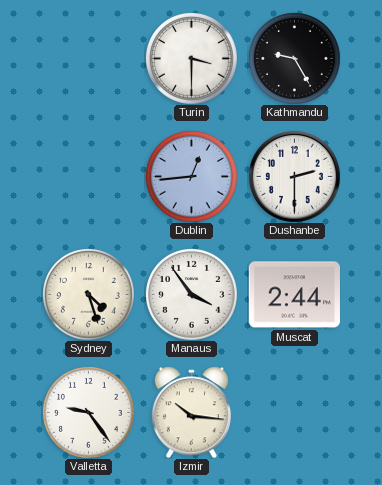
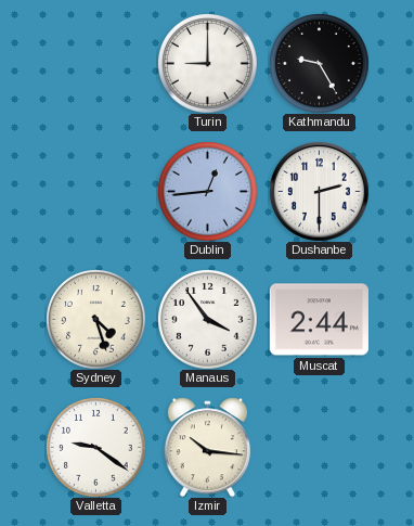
Turin: 3:30 -> 9:00
Valletta: 9:24 -> 9:21
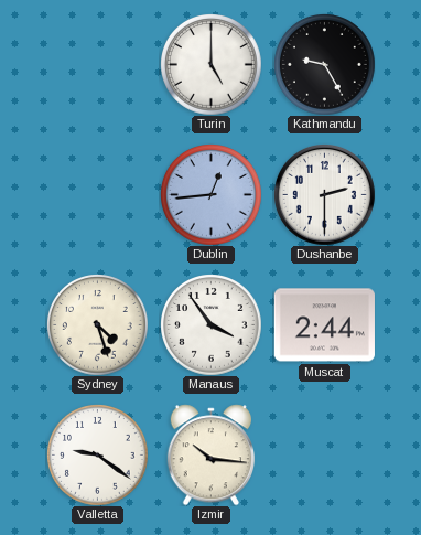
Turin: 9:00 -> 5:00
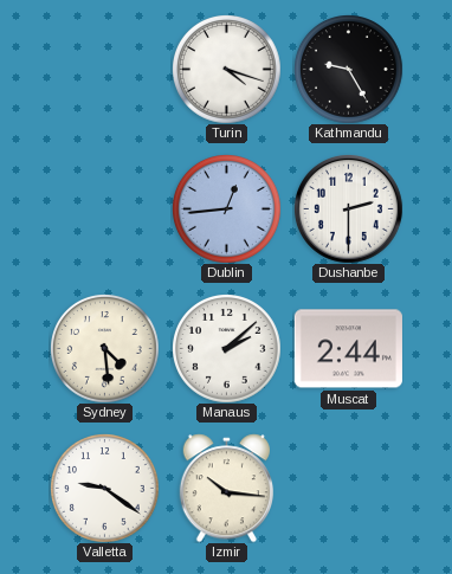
Turin: 5:00 -> 4:18
Sydney: 4:27 -> 4:29
Manaus: 3:54 -> 2:08
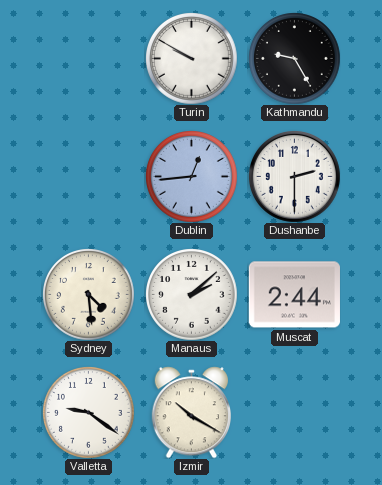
Turin: 4:18 -> 9:50
Izmir: 10:16 -> 10:20
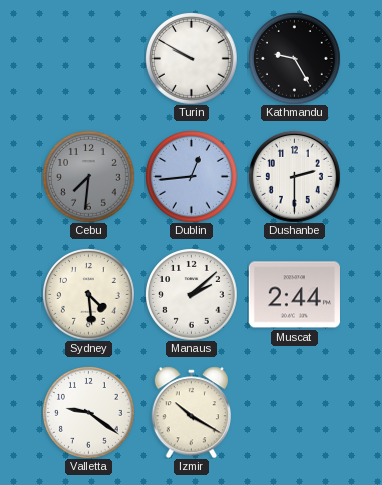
Cebu: none -> 7:31
